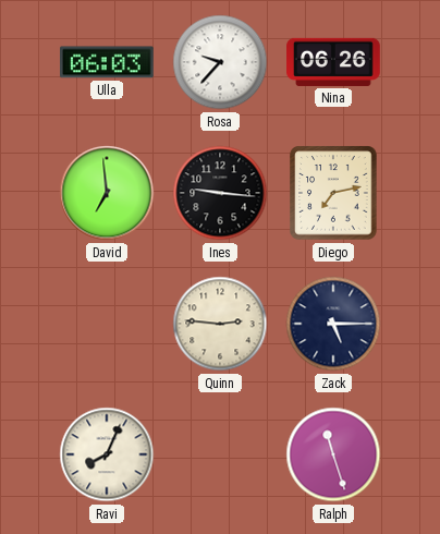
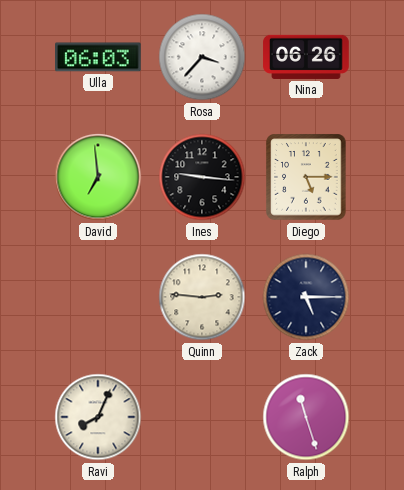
Rosa: 9:37 -> 3:37
Diego: 7:13 -> 5:15
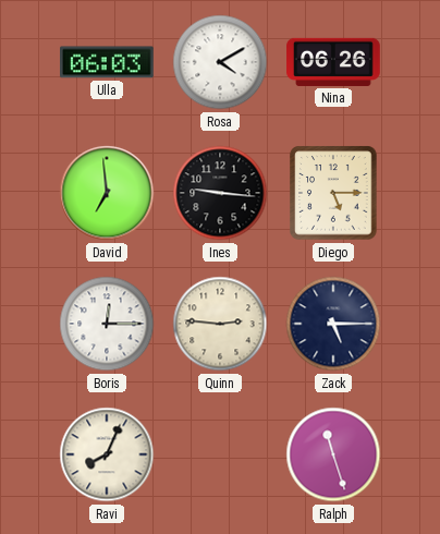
Rosa: 3:37 -> 4:10
Boris: none -> 12:15
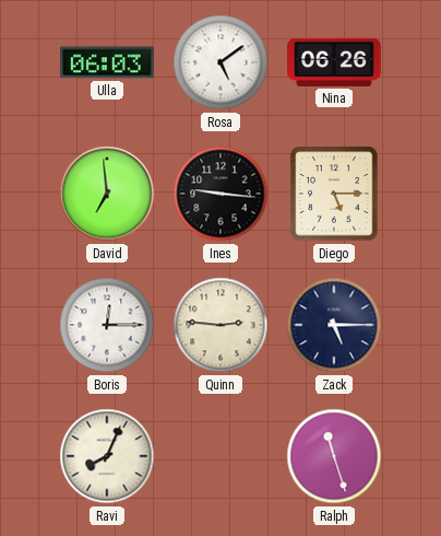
Rosa: 4:10 -> 5:09
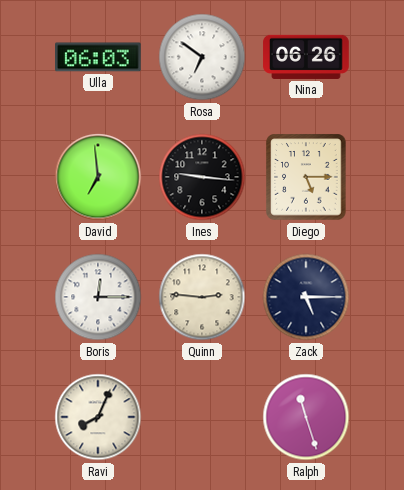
Rosa: 5:09 -> 6:51
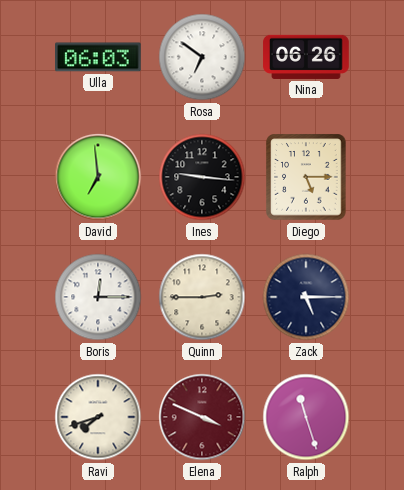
Quinn: 2:46 -> 2:45
Ravi: 8:04 -> 7:42
Elena: none -> 3:49
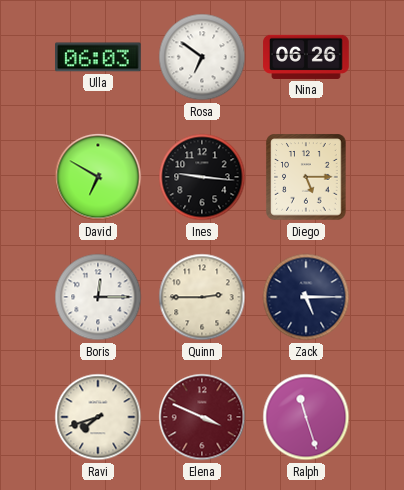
David: 6:59 -> 6:50
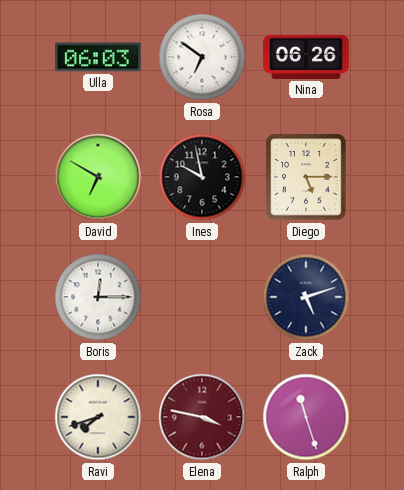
Ines: 9:16 -> 9:58
Quinn: 2:45 -> none
Zack: 5:15 -> 5:12
Elena: 3:49 -> 3:47
